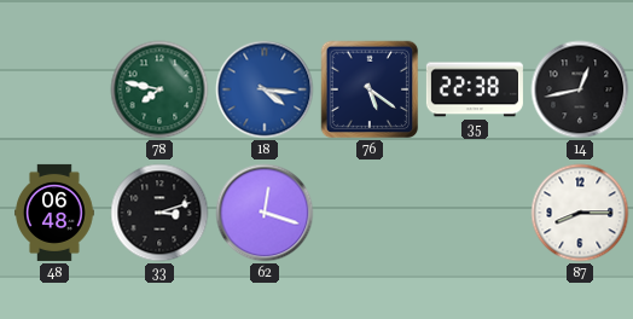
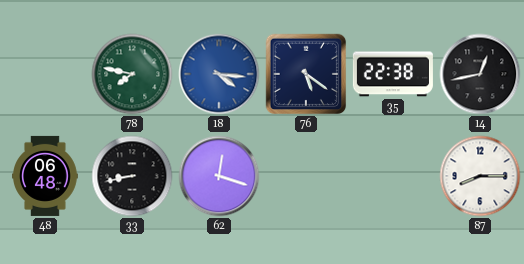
33: 3:12 -> 8:43
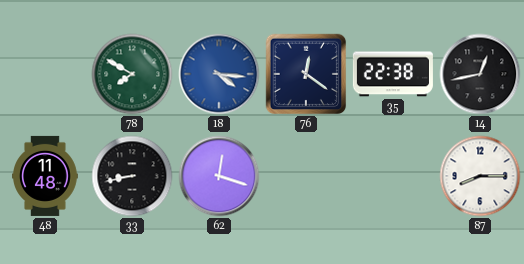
78: 7:47 -> 7:50
76: 5:21 -> 12:21
48: 06:48 -> 11:48
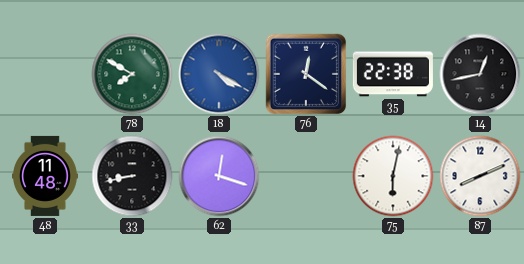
18: 4:16 -> 4:20
75: none -> 6:02
87: 8:15 -> 8:11
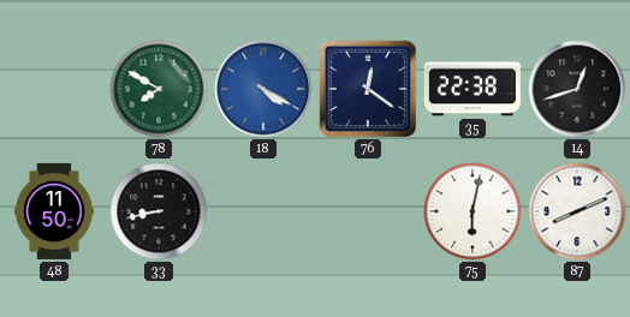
14: 12:43 -> 12:42
48: 11:48 -> 11:50
62: 12:18 -> none
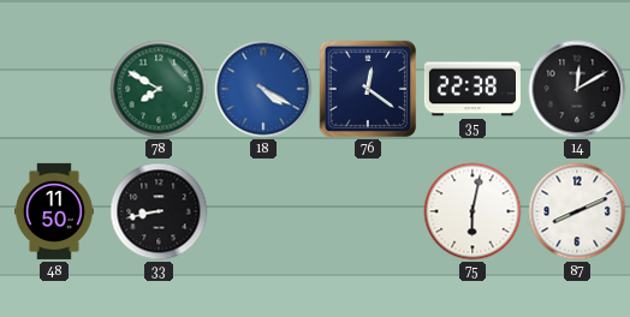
14: 12:42 -> 12:10
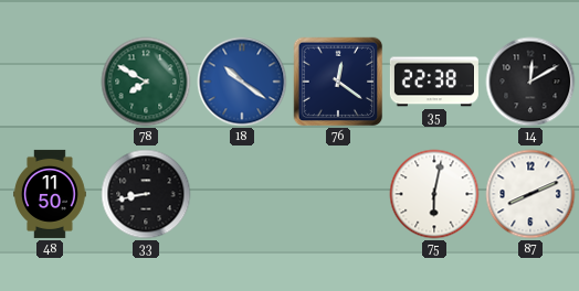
18: 4:20 -> 10:21
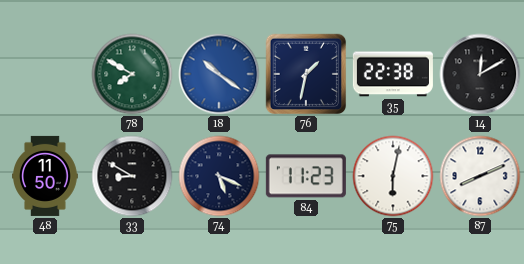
76: 12:21 -> 1:32
33: 8:43 -> 8:50
74: none -> 5:19
84: none -> 11:23
